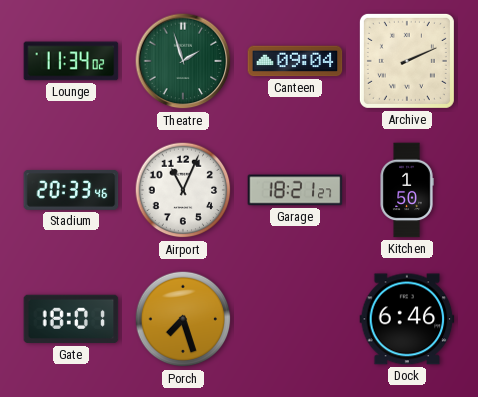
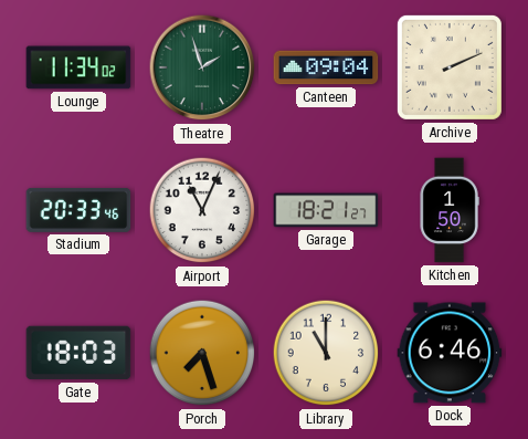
Gate: 18:01 -> 18:03
Library: none -> 11:00
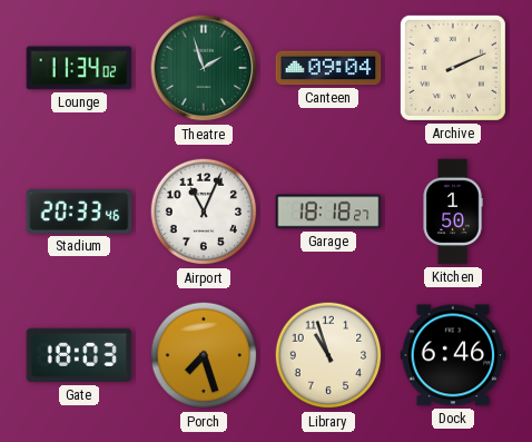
Garage: 18:21 -> 18:18
Library: 11:00 -> 10:57
